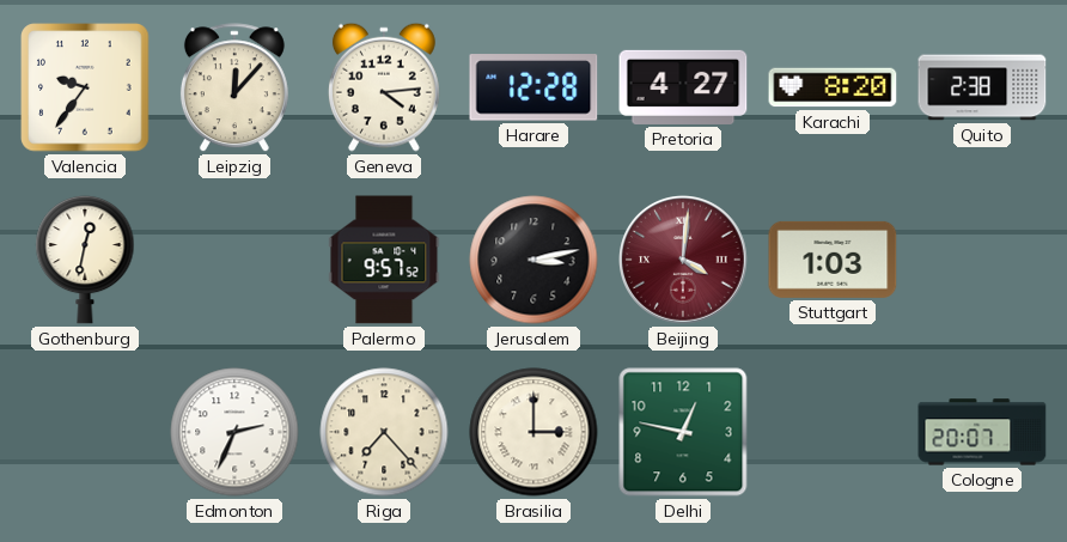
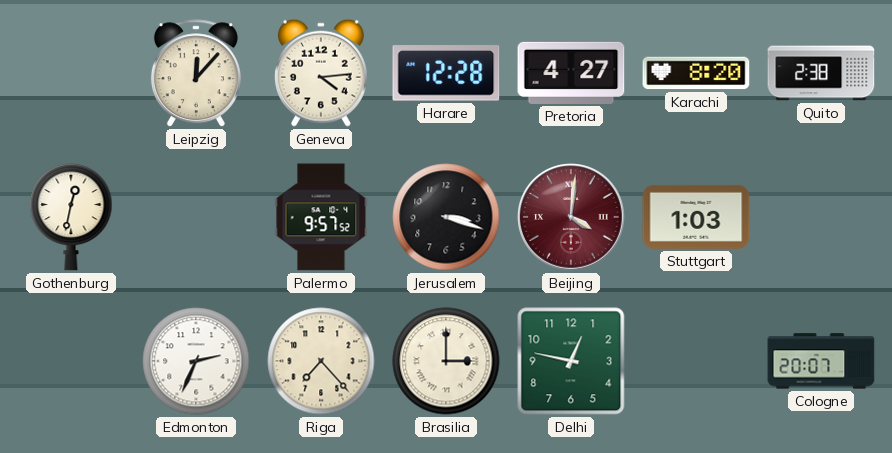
Valencia: 9:36 -> none
Jerusalem: 3:13 -> 3:18
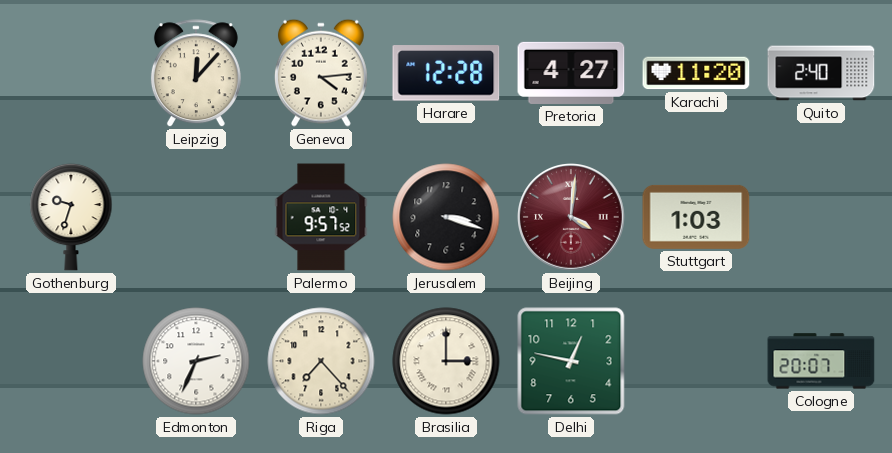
Karachi: 8:20 -> 11:20
Quito: 2:38 -> 2:40
Gothenburg: 12:32 -> 9:33
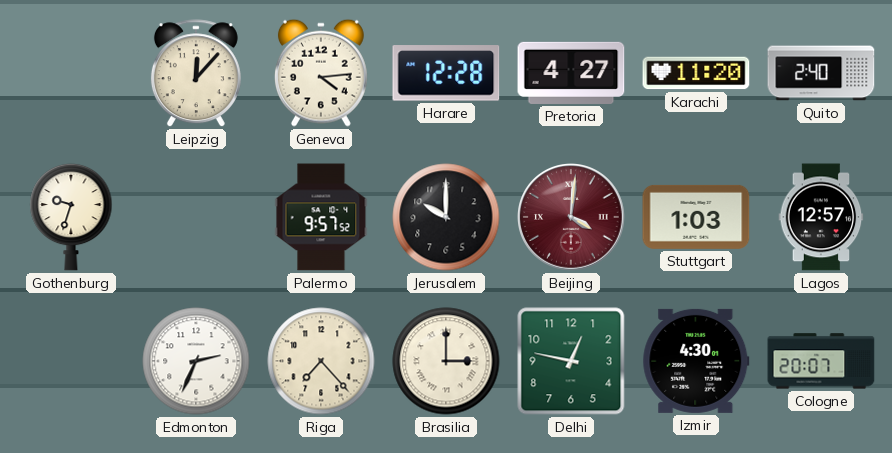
Jerusalem: 3:18 -> 10:00
Lagos: none -> 12:57
Izmir: none -> 4:30
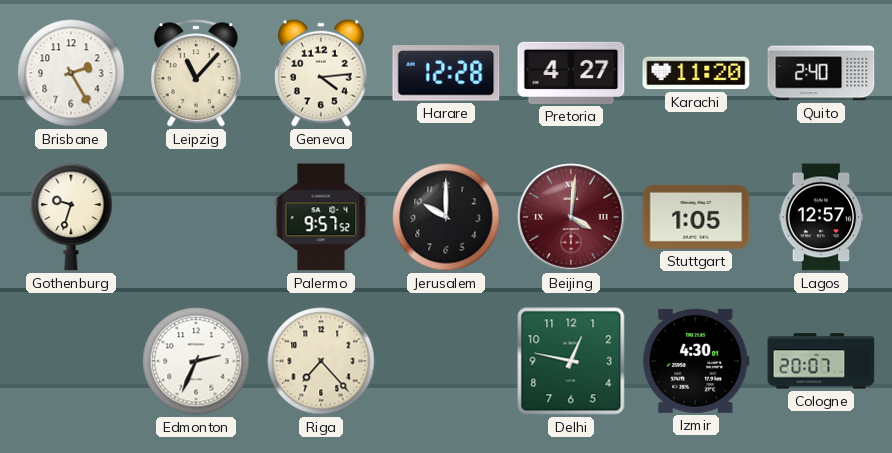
Brisbane: none -> 2:25
Leipzig: 12:07 -> 11:07
Stuttgart: 1:03 -> 1:05
Brasilia: 3:00 -> none
